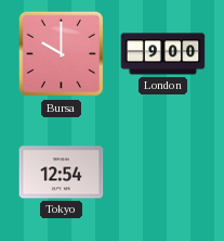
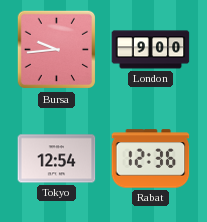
Bursa: 10:00 -> 9:44
Rabat: none -> 12:36
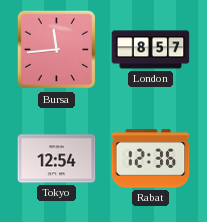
Bursa: 9:44 -> 11:44
London: 9:00 -> 8:57
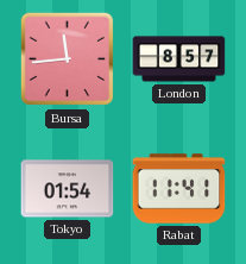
Tokyo: 12:54 -> 01:54
Rabat: 12:36 -> 11:41
